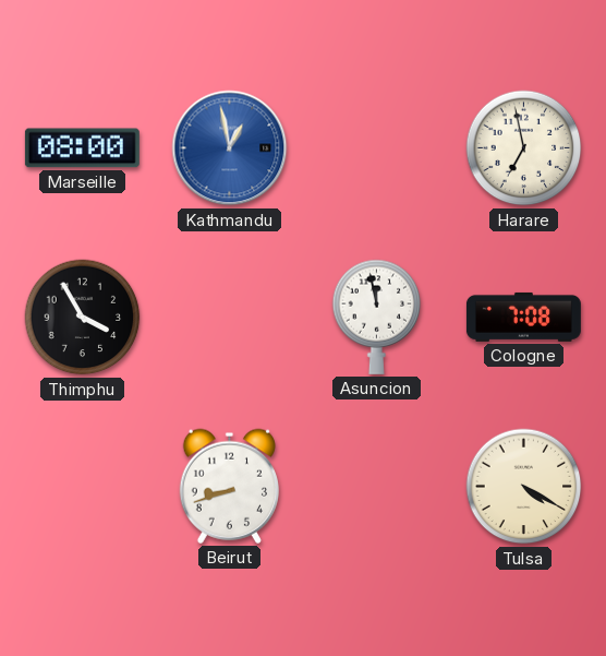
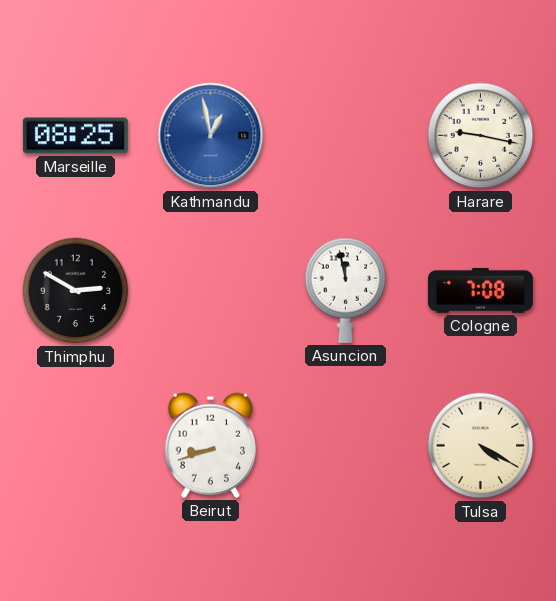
Marseille: 08:00 -> 08:25
Harare: 6:58 -> 9:17
Thimphu: 3:55 -> 2:50
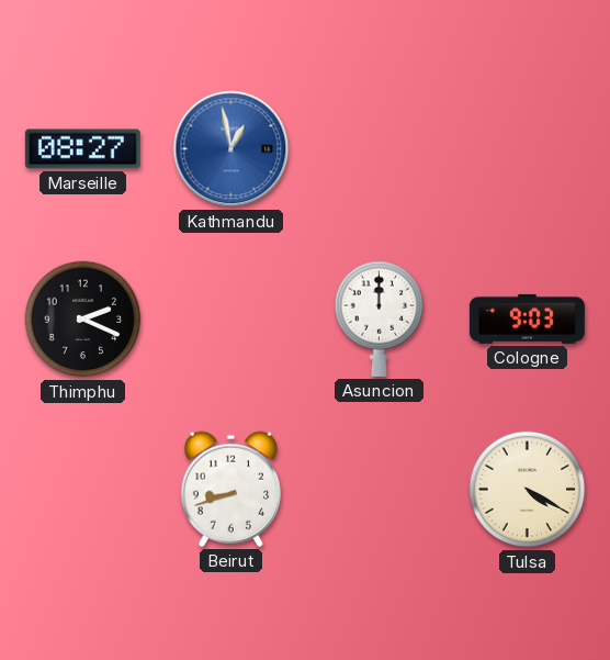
Marseille: 08:25 -> 08:27
Harare: 9:17 -> none
Thimphu: 2:50 -> 2:19
Asuncion: 11:58 -> 12:00
Cologne: 7:08 -> 9:03
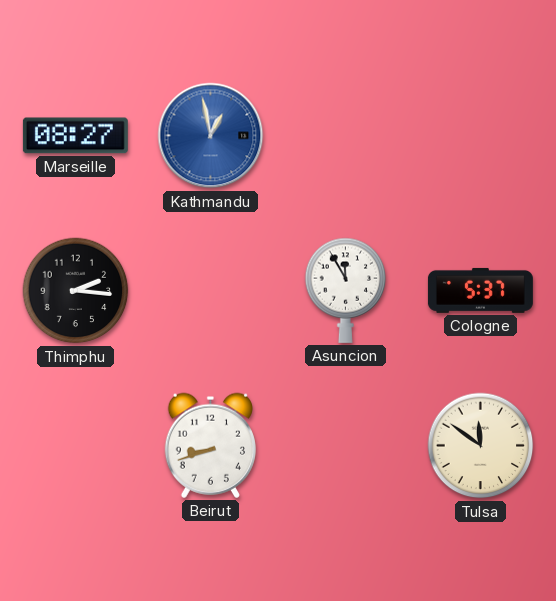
Thimphu: 2:19 -> 2:16
Asuncion: 12:00 -> 11:55
Cologne: 9:03 -> 5:37
Tulsa: 4:20 -> 11:51
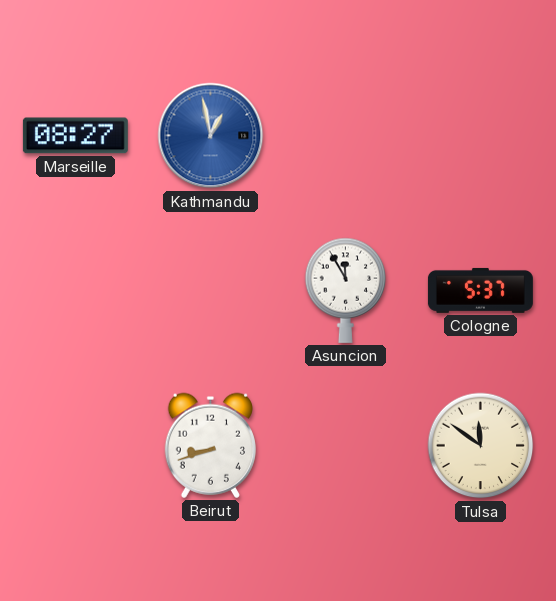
Thimphu: 2:16 -> none
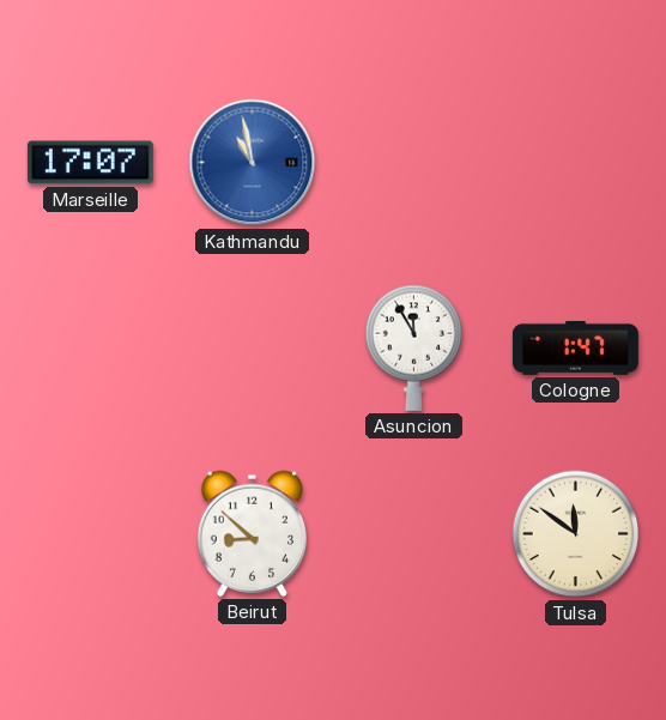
Marseille: 08:27 -> 17:07
Kathmandu: 12:58 -> 10:58
Cologne: 5:37 -> 1:47
Beirut: 8:42 -> 8:52
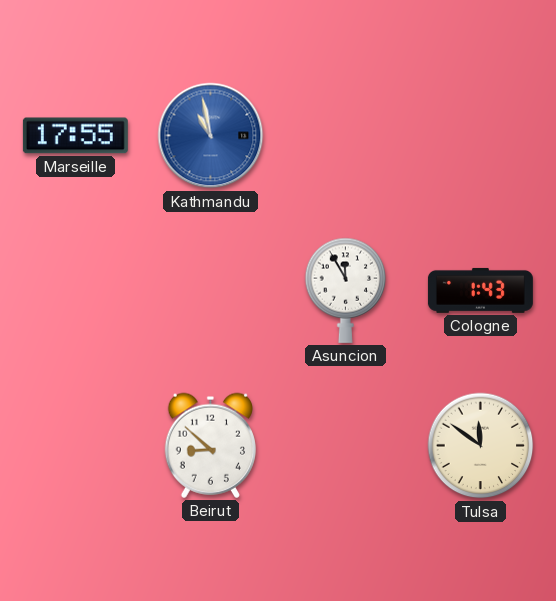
Marseille: 17:07 -> 17:55
Cologne: 1:47 -> 1:43
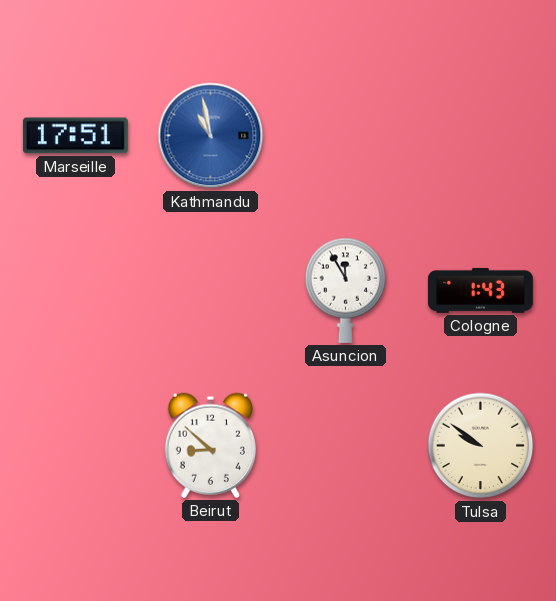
Marseille: 17:55 -> 17:51
Tulsa: 11:51 -> 9:51
